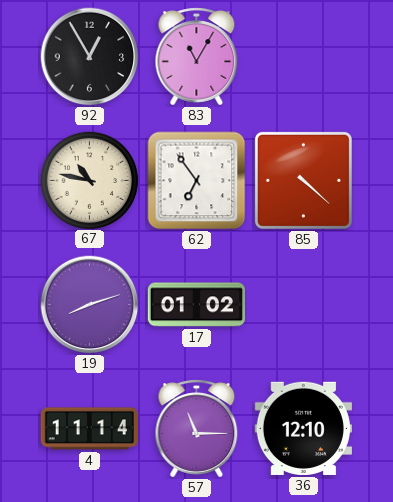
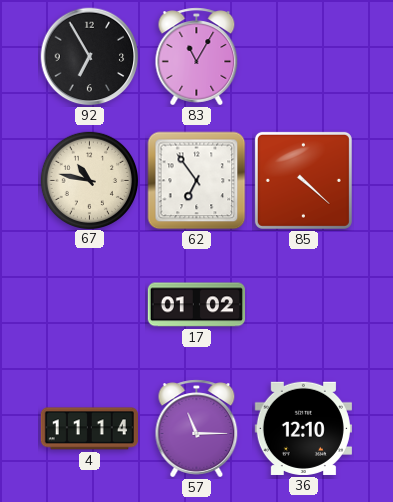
92: 12:55 -> 6:55
19: 8:12 -> none
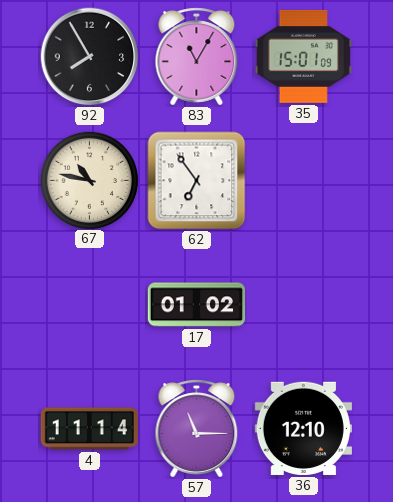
92: 6:55 -> 7:55
35: none -> 15:01
85: 4:22 -> none
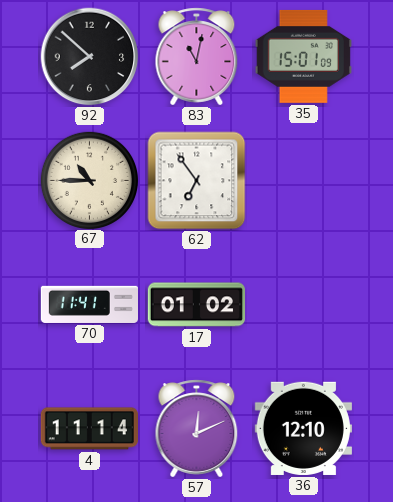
92: 7:55 -> 7:52
83: 11:05 -> 11:02
67: 10:47 -> 10:45
70: none -> 11:41
57: 11:15 -> 12:11
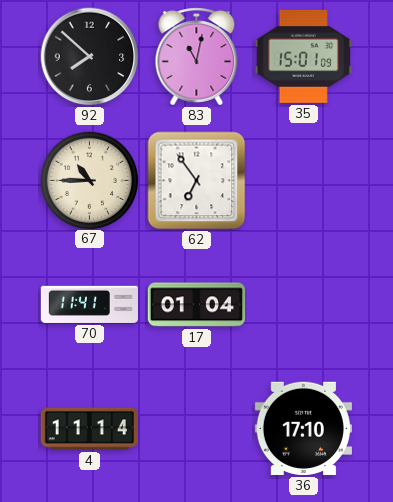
17: 01:02 -> 01:04
57: 12:11 -> none
36: 12:10 -> 17:10
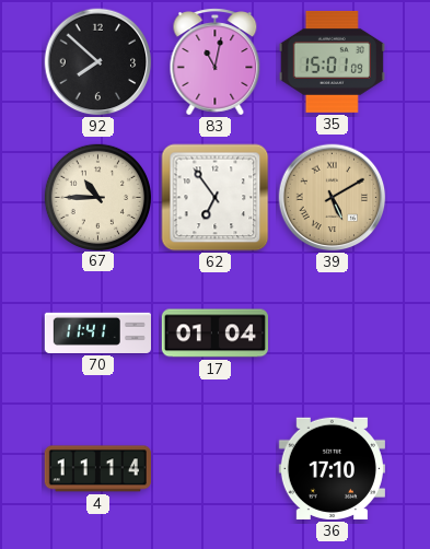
39: none -> 5:10
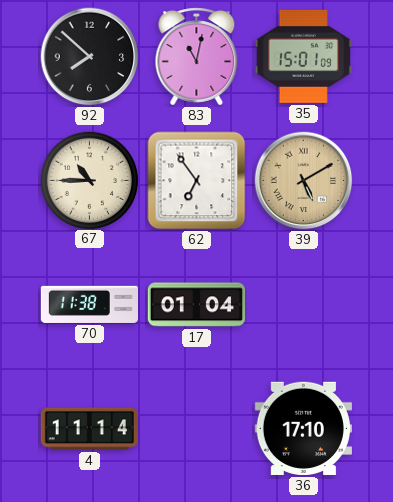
70: 11:41 -> 11:38
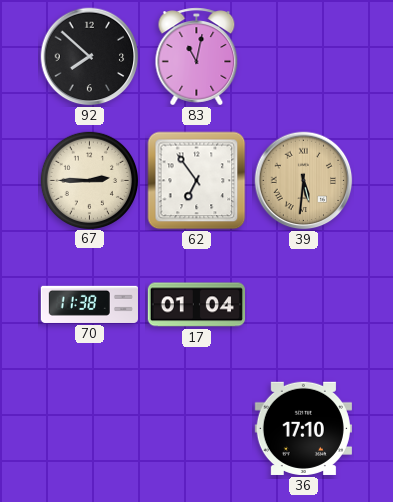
35: 15:01 -> none
67: 10:45 -> 2:45
39: 5:10 -> 5:31
4: 11:14 -> none
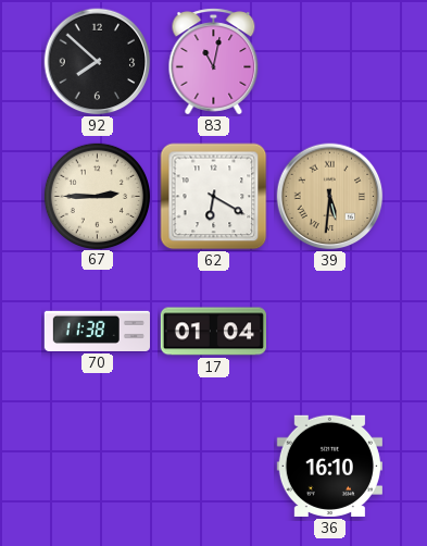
62: 6:54 -> 6:20
36: 17:10 -> 16:10
